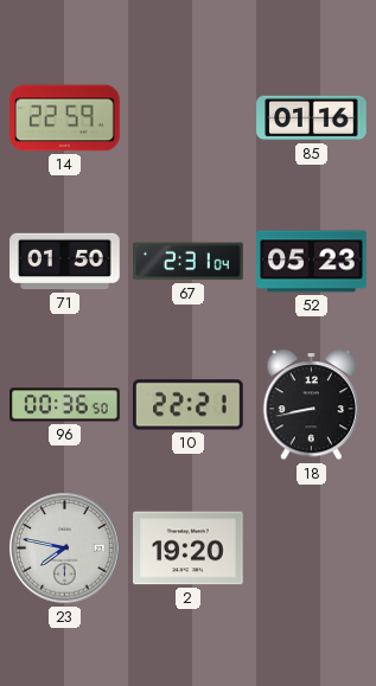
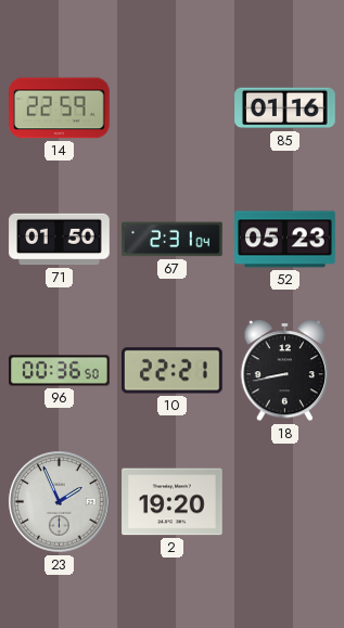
23: 7:47 -> 1:56
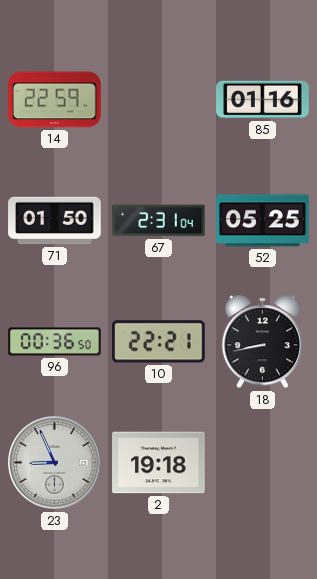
52: 05:23 -> 05:25
23: 1:56 -> 8:56
2: 19:20 -> 19:18
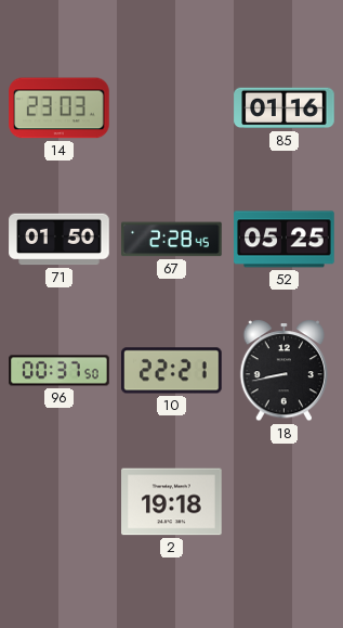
14: 22:59 -> 23:03
67: 2:31 -> 2:28
96: 00:36 -> 00:37
23: 8:56 -> none
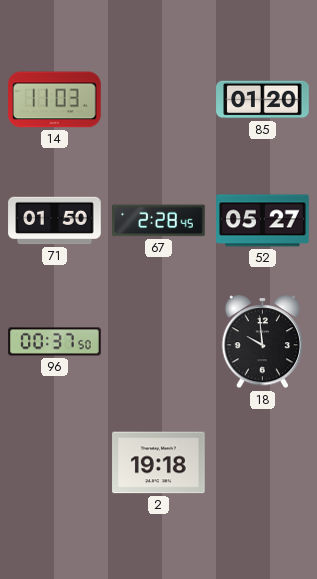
14: 23:03 -> 11:03
85: 01:16 -> 01:20
52: 05:25 -> 05:27
10: 22:21 -> none
18: 8:43 -> 9:59
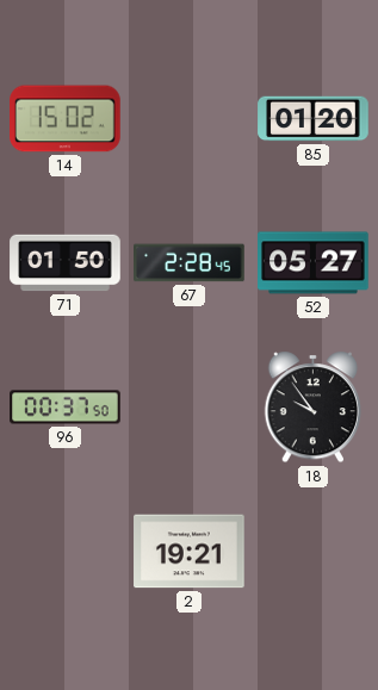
14: 11:03 -> 15:02
18: 9:59 -> 9:54
2: 19:18 -> 19:21
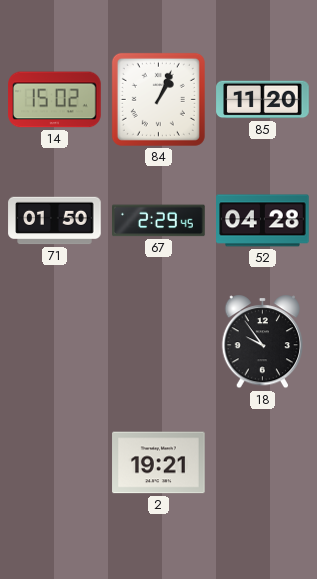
84: none -> 1:04
85: 01:20 -> 11:20
67: 2:28 -> 2:29
52: 05:27 -> 04:28
96: 00:37 -> none
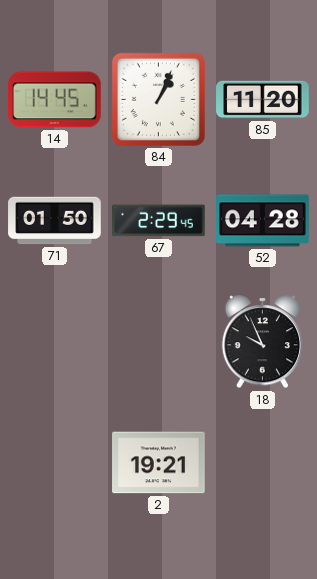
14: 15:02 -> 14:45
18: 9:54 -> 9:56
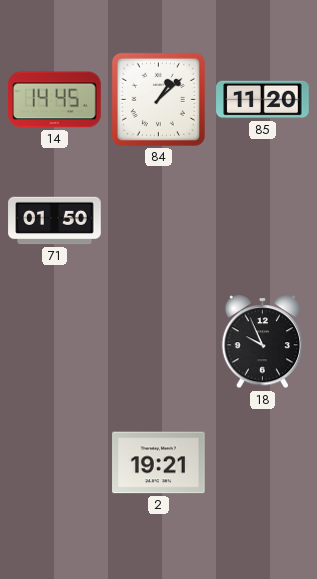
84: 1:04 -> 1:08
67: 2:29 -> none
52: 04:28 -> none
